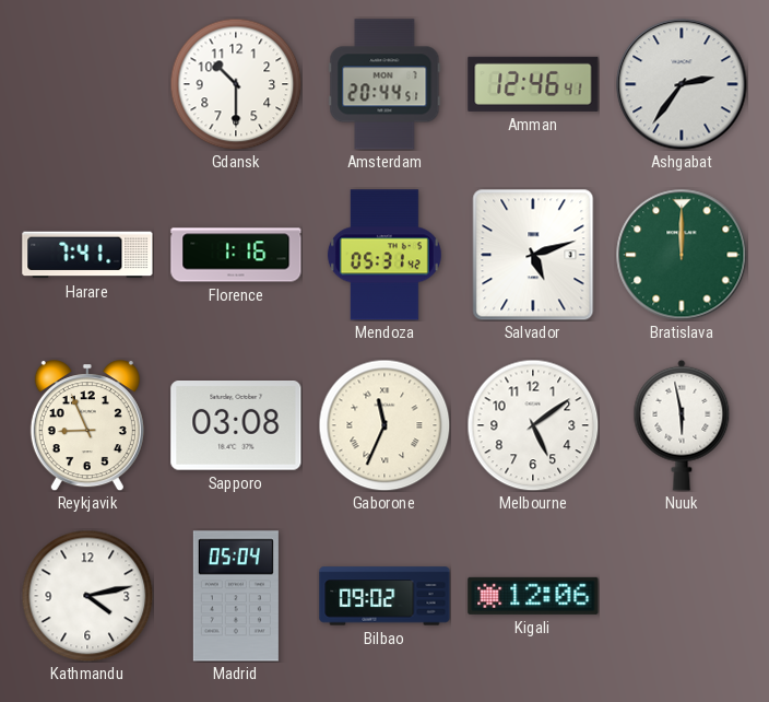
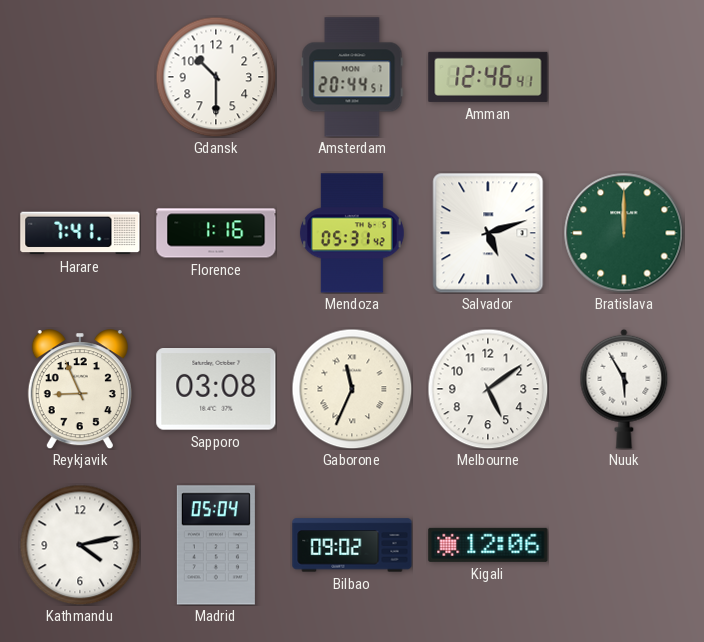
Ashgabat: 2:36 -> none
Nuuk: 5:58 -> 5:55
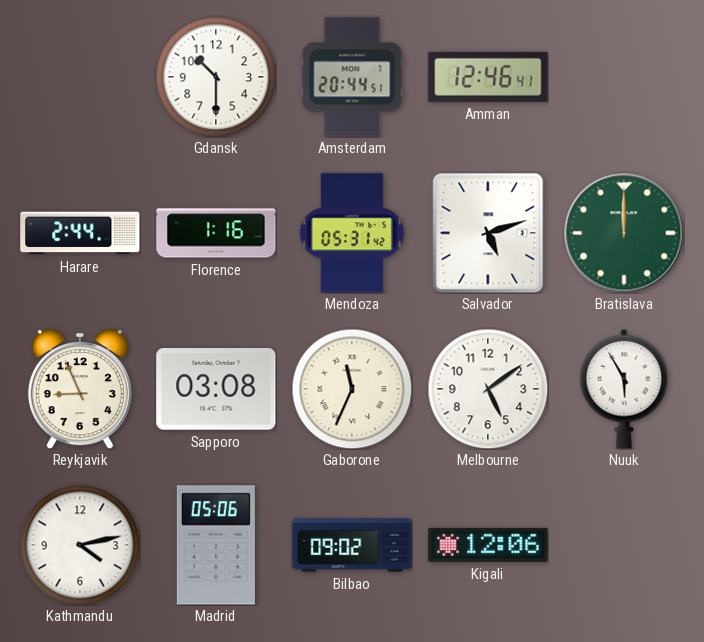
Harare: 7:41 -> 2:44
Madrid: 05:04 -> 05:06
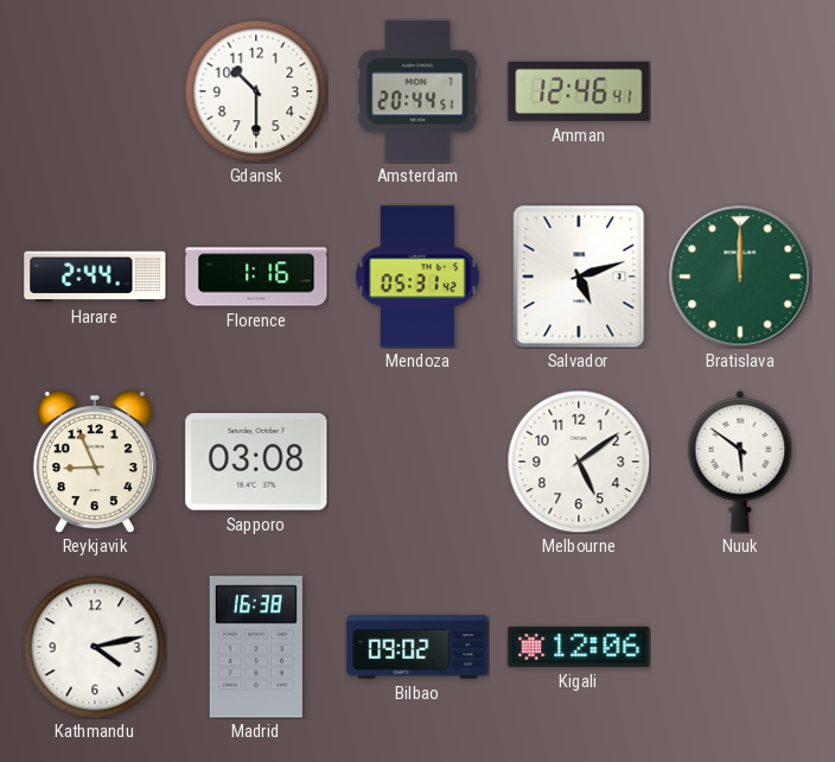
Gaborone: 11:34 -> none
Nuuk: 5:55 -> 5:51
Madrid: 05:06 -> 16:38
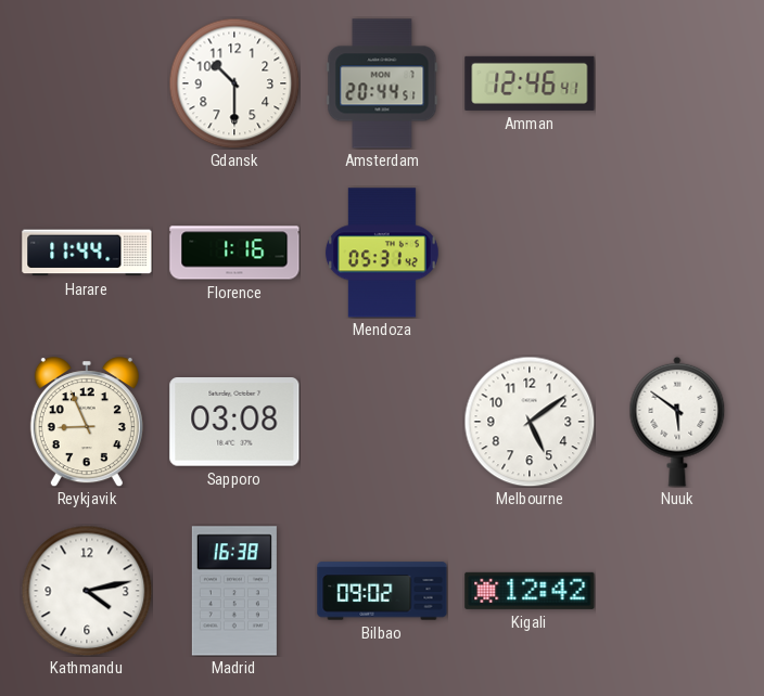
Harare: 2:44 -> 11:44
Salvador: 5:12 -> none
Bratislava: 12:00 -> none
Kigali: 12:06 -> 12:42
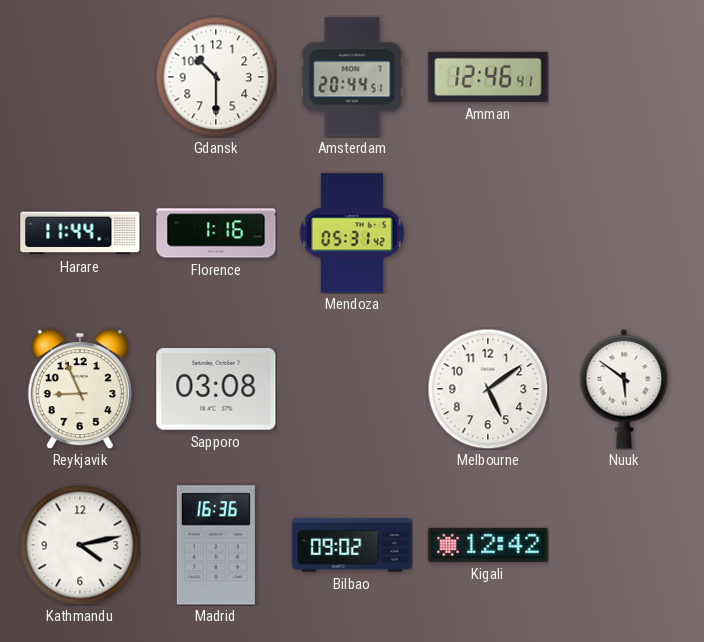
Madrid: 16:38 -> 16:36
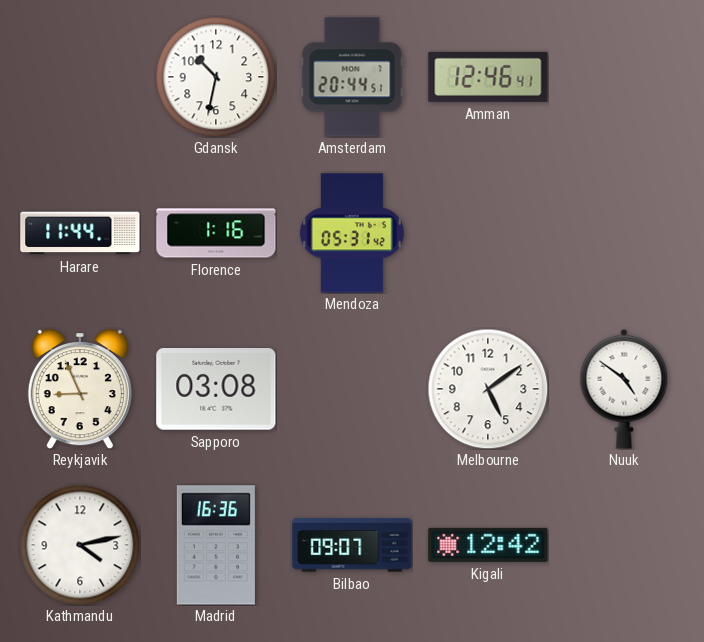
Gdansk: 10:30 -> 10:32
Nuuk: 5:51 -> 4:51
Bilbao: 09:02 -> 09:07
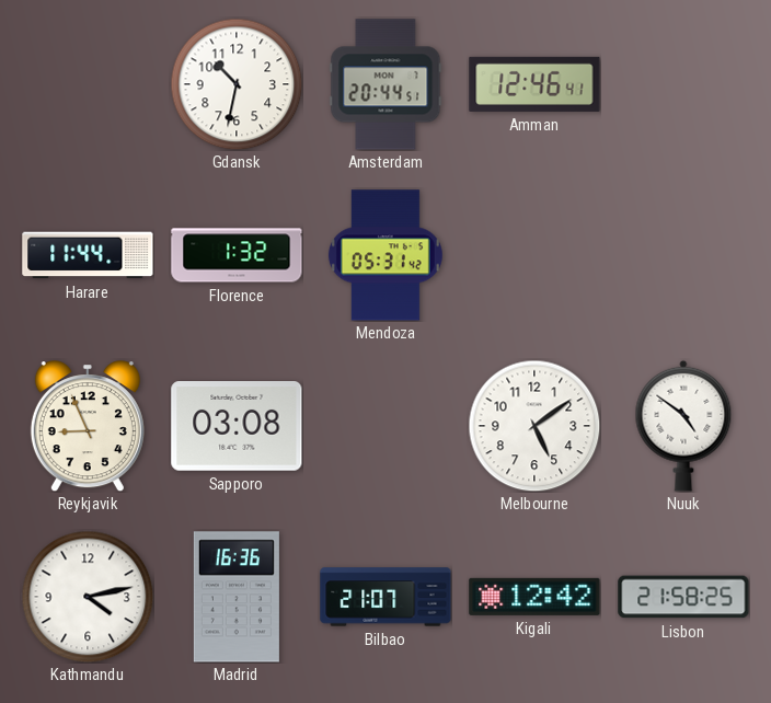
Florence: 1:16 -> 1:32
Bilbao: 09:07 -> 21:07
Lisbon: none -> 21:58
